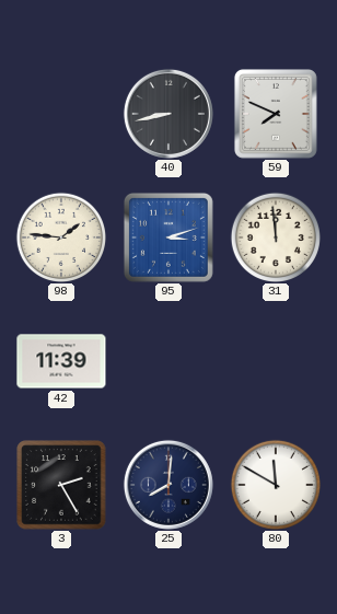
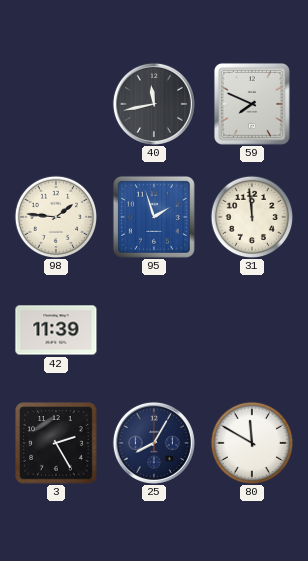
40: 8:43 -> 11:43
95: 3:12 -> 1:57
25: 8:01 -> 8:05
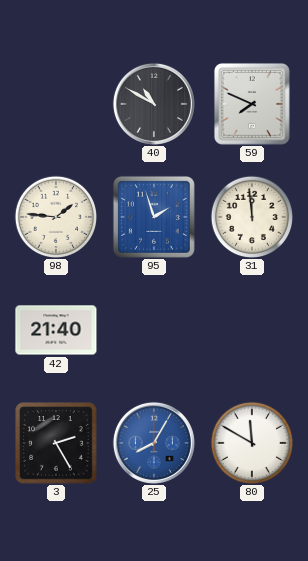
40: 11:43 -> 10:50
42: 11:39 -> 21:40
25 dial: navy -> blue
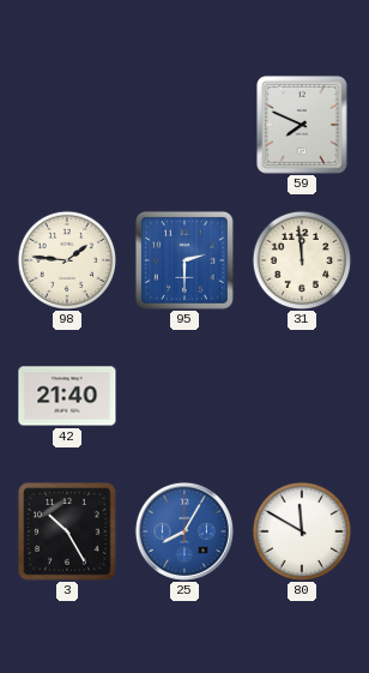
40: 10:50 -> none
95: 1:57 -> 2:30
3: 2:25 -> 10:25
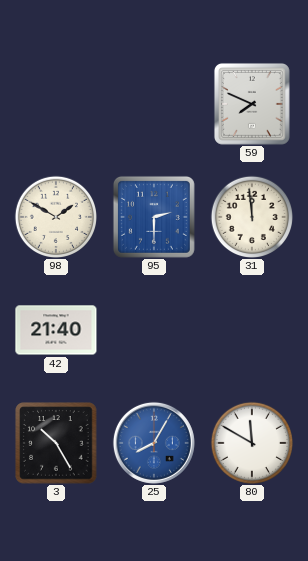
98: 1:46 -> 1:50
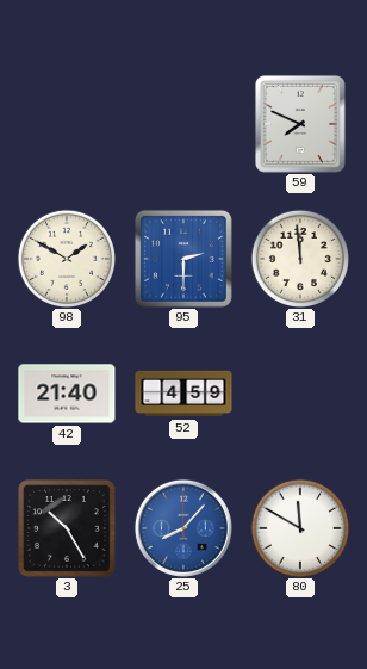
52: none -> 4:59
25: 8:05 -> 8:07
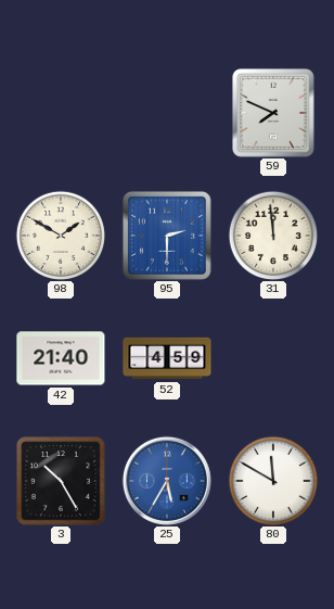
25: 8:07 -> 5:35
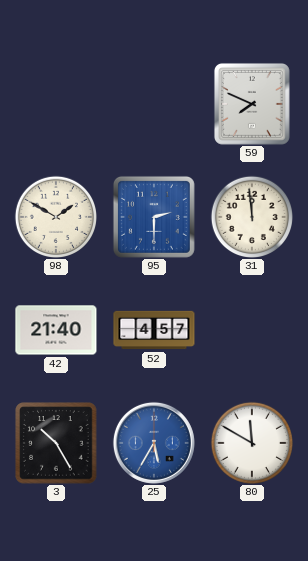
52: 4:59 -> 4:57
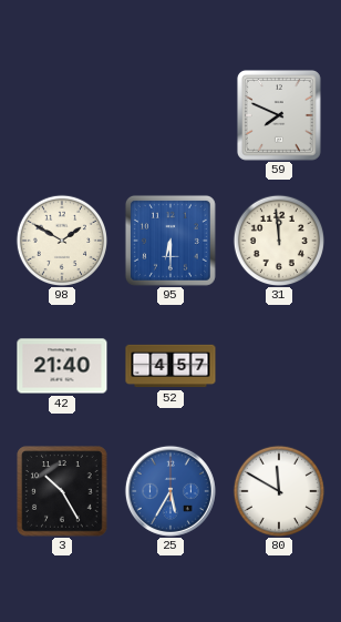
95: 2:30 -> 6:30
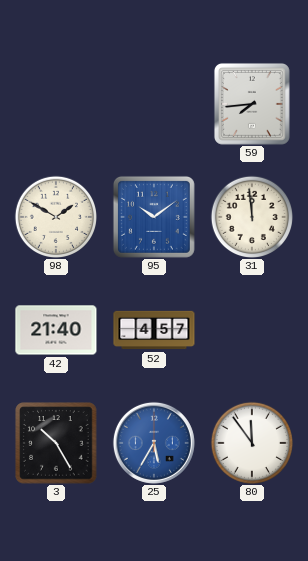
59: 7:49 -> 7:44
95: 6:30 -> 10:09
80: 11:50 -> 11:54
